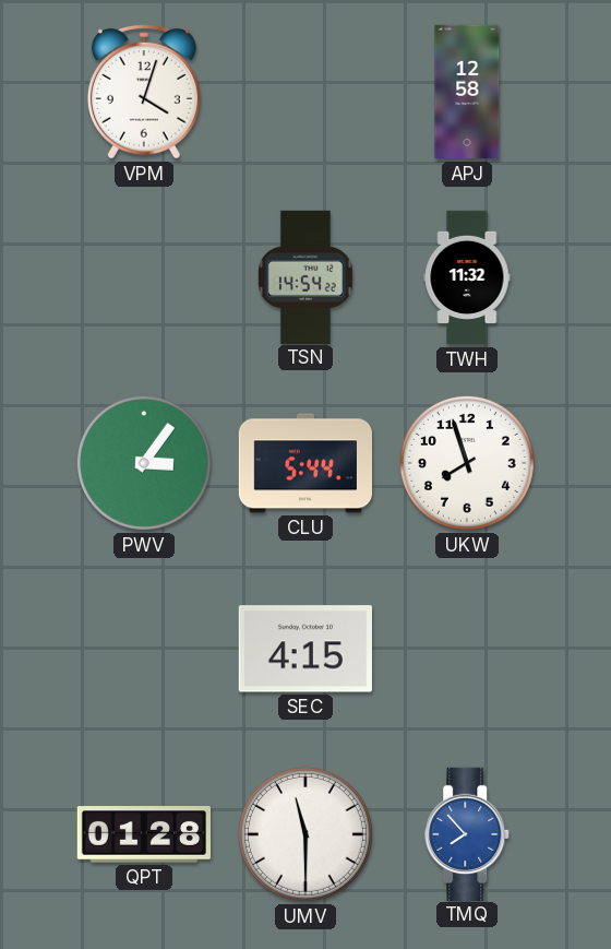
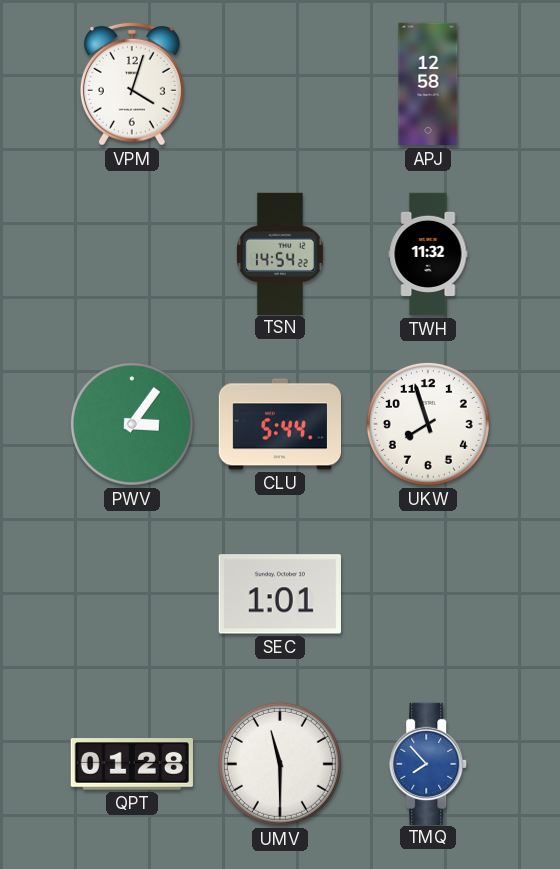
SEC: 4:15 -> 1:01
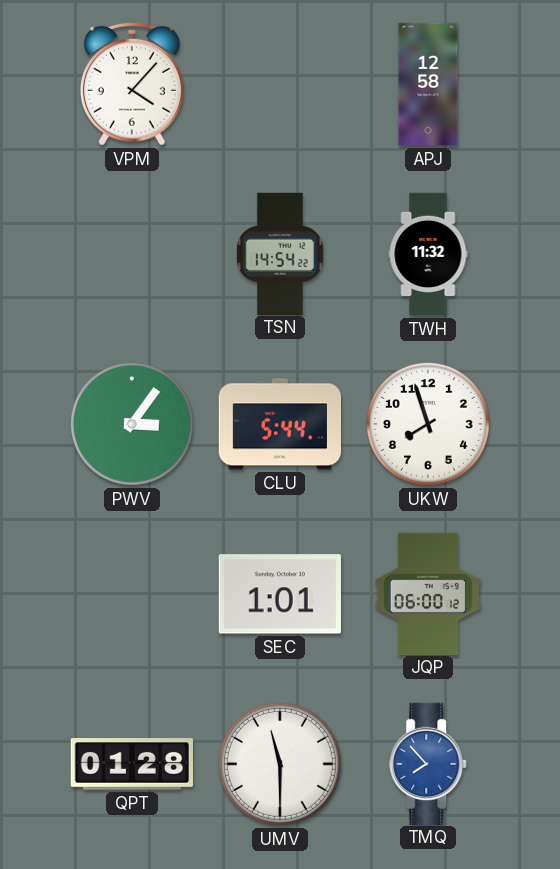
VPM: 4:03 -> 4:07
JQP: none -> 06:00
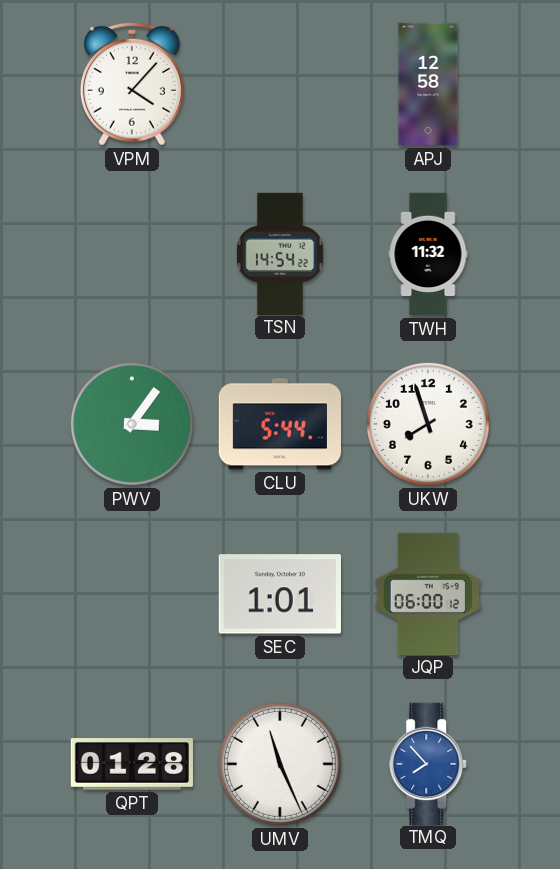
UMV: 11:30 -> 11:26
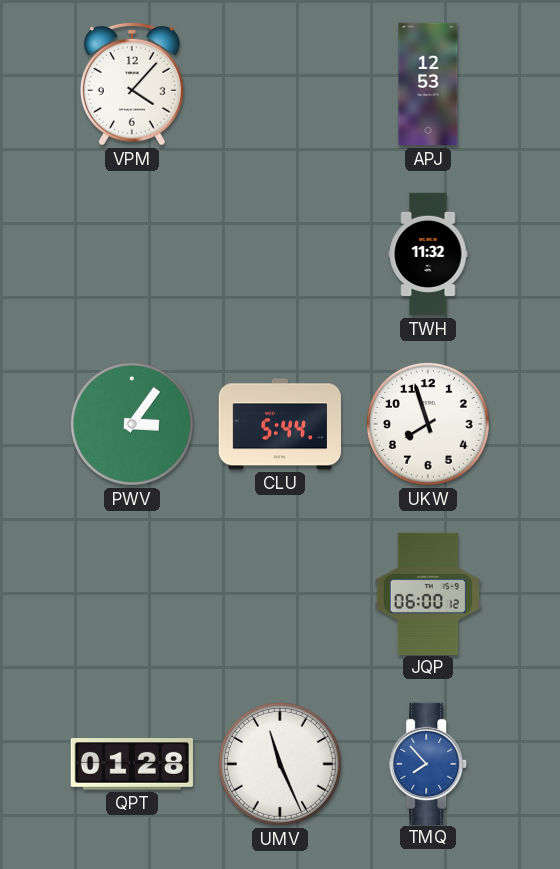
APJ: 12:58 -> 12:53
TSN: 14:54 -> none
SEC: 1:01 -> none
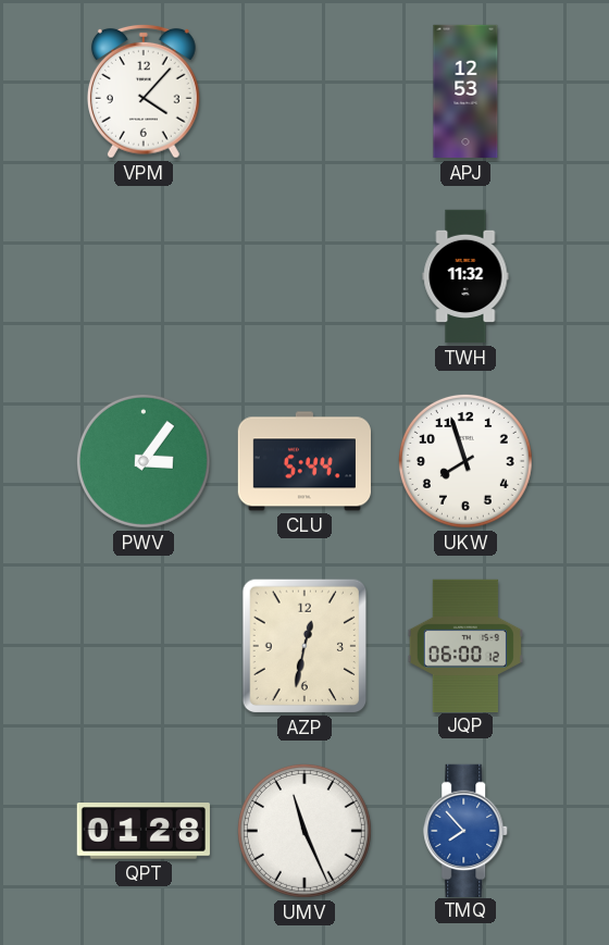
AZP: none -> 12:32
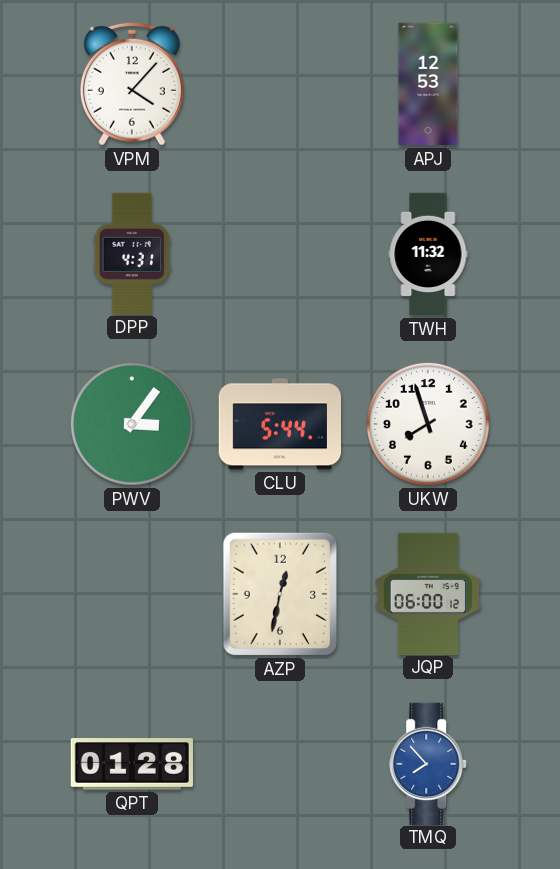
DPP: none -> 4:31
UMV: 11:26 -> none
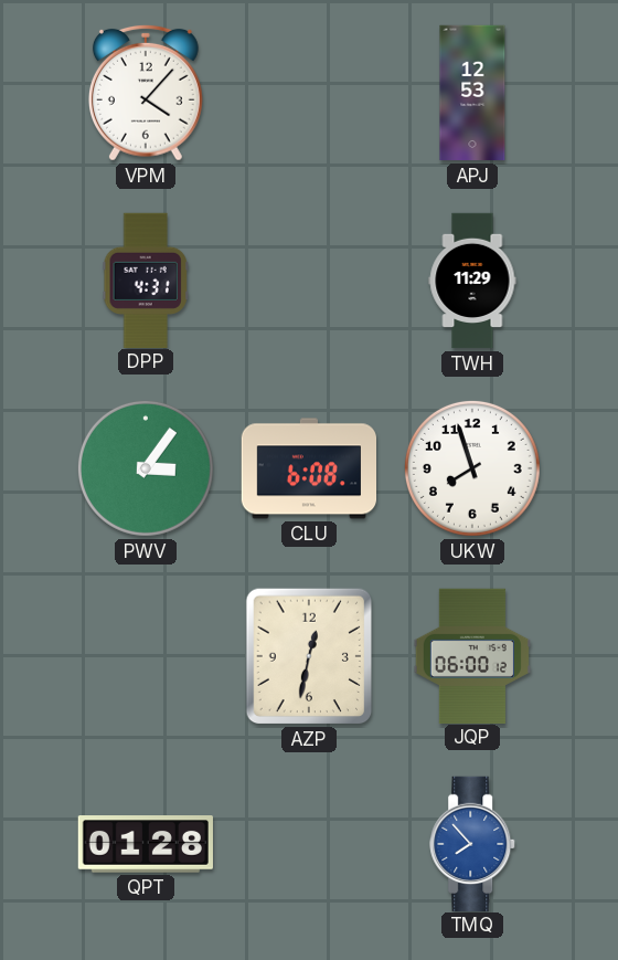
TWH: 11:32 -> 11:29
CLU: 5:44 -> 6:08
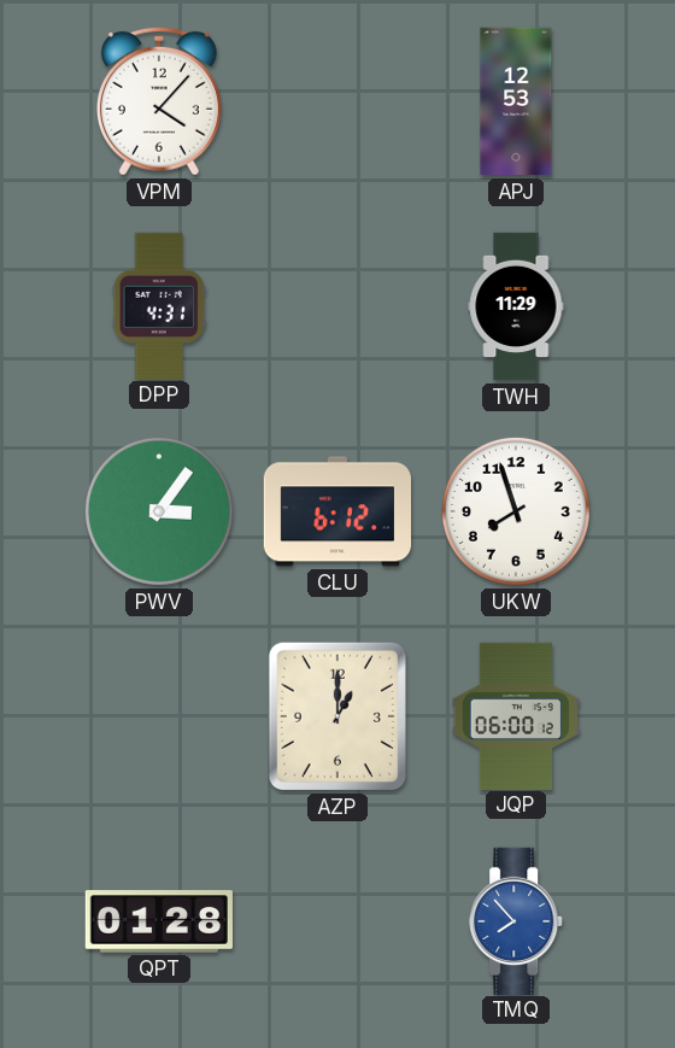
CLU: 6:08 -> 6:12
AZP: 12:32 -> 1:00
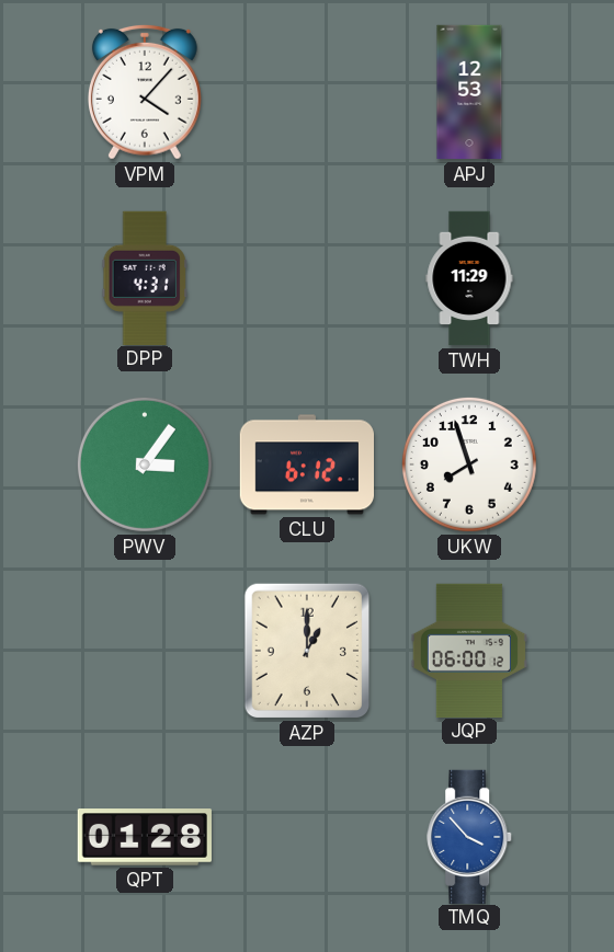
TMQ: 7:53 -> 3:53
